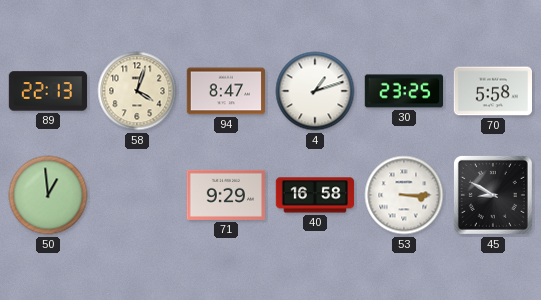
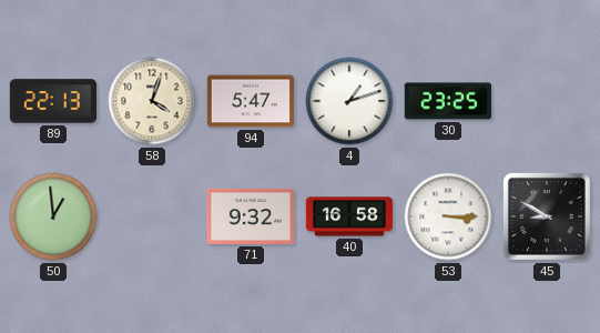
94: 8:47 -> 5:47
70: 5:58 -> none
71: 9:29 -> 9:32
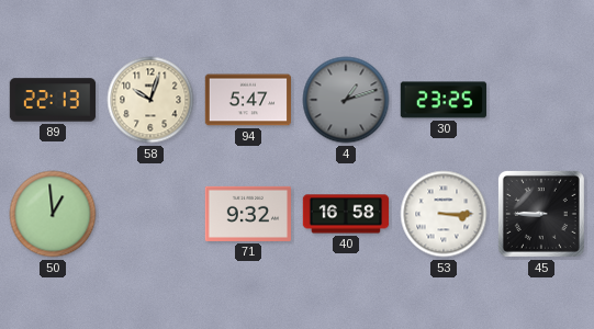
58: 4:03 -> 10:03
4 dial: white -> grey
45: 8:50 -> 8:45
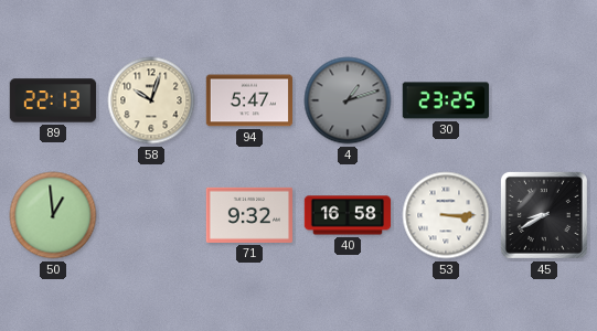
45: 8:45 -> 8:40
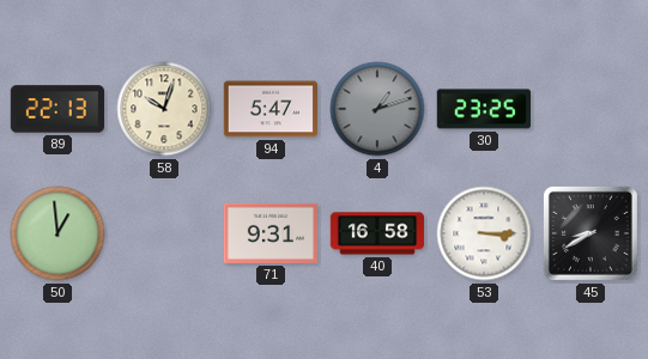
71: 9:32 -> 9:31
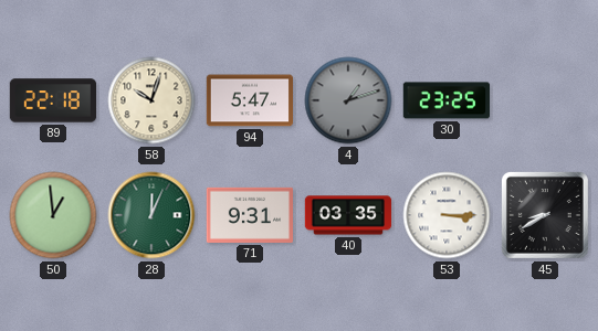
89: 22:13 -> 22:18
28: none -> 12:04
40: 16:58 -> 03:35
